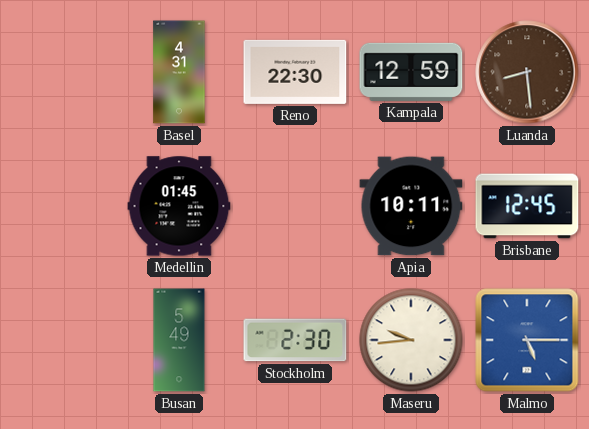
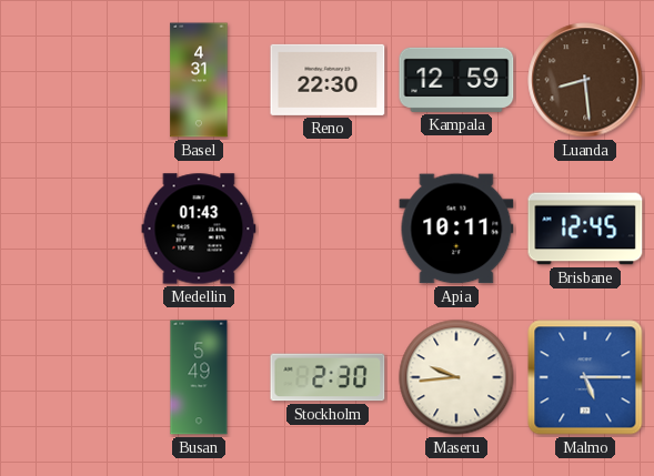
Medellin: 01:45 -> 01:43
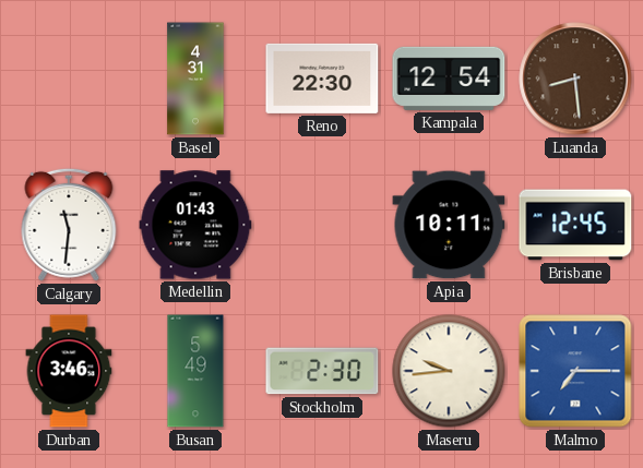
Kampala: 12:59 -> 12:54
Calgary: none -> 11:31
Durban: none -> 3:46
Malmo: 5:15 -> 7:15
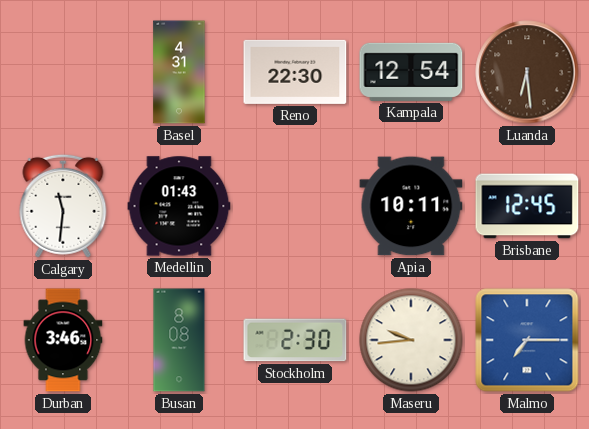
Luanda: 8:29 -> 6:29
Busan: 5:49 -> 8:08
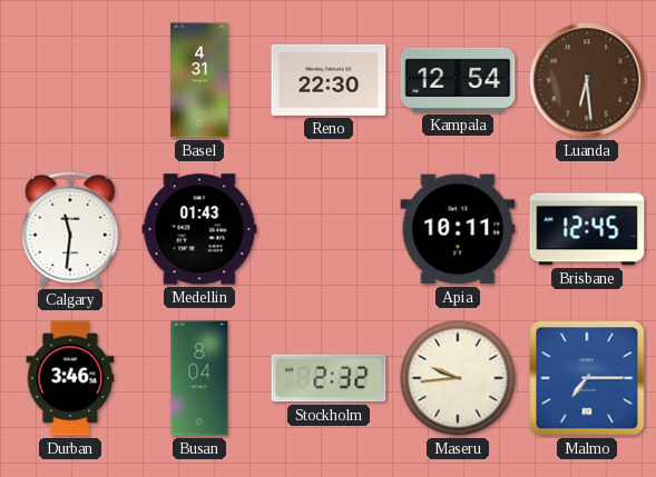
Busan: 8:08 -> 8:04
Stockholm: 2:30 -> 2:32
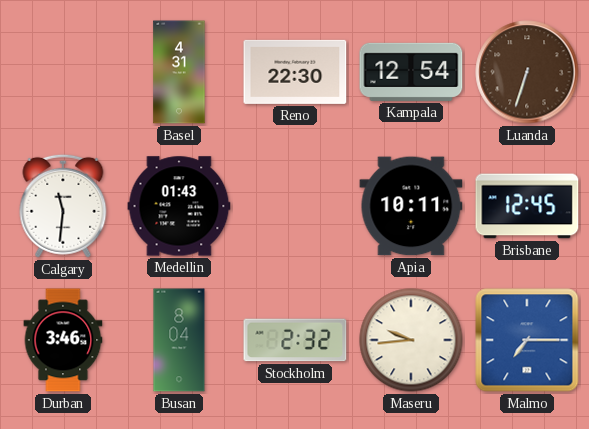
Luanda: 6:29 -> 6:33
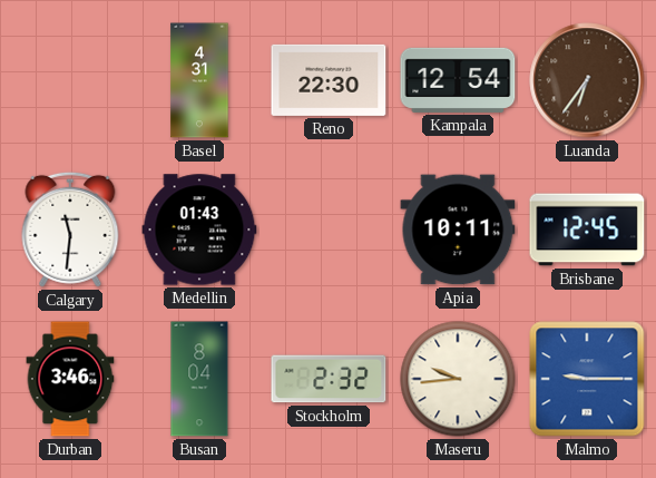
Luanda: 6:33 -> 6:36
Malmo: 7:15 -> 9:15
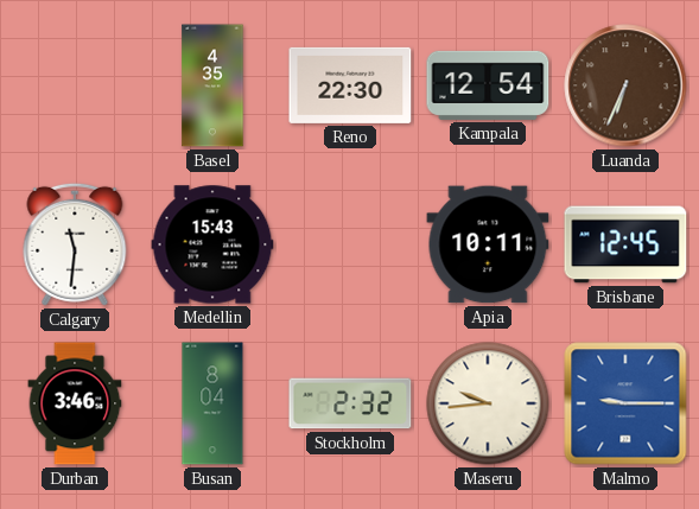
Basel: 4:31 -> 4:35
Luanda: 6:36 -> 6:34
Medellin: 01:43 -> 15:43
